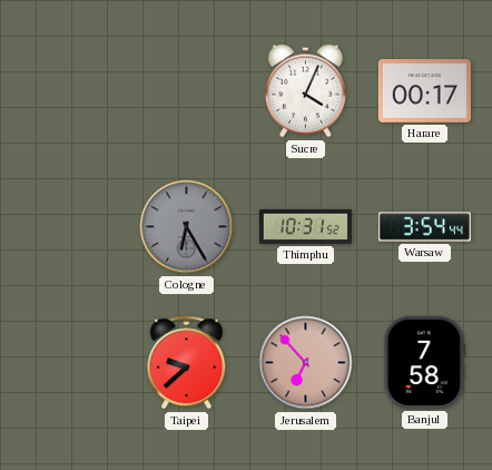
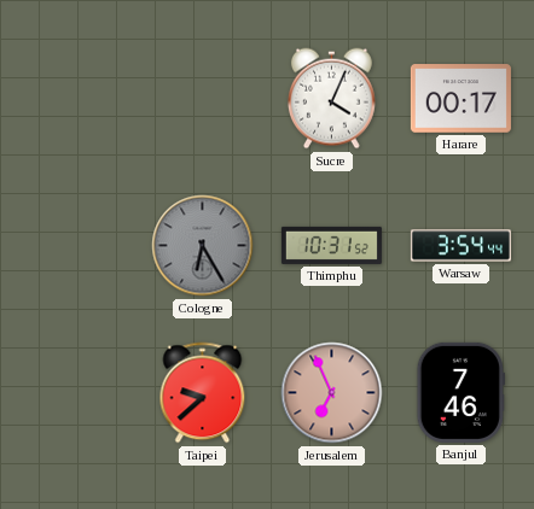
Jerusalem: 6:53 -> 6:56
Banjul: 7:58 -> 7:46
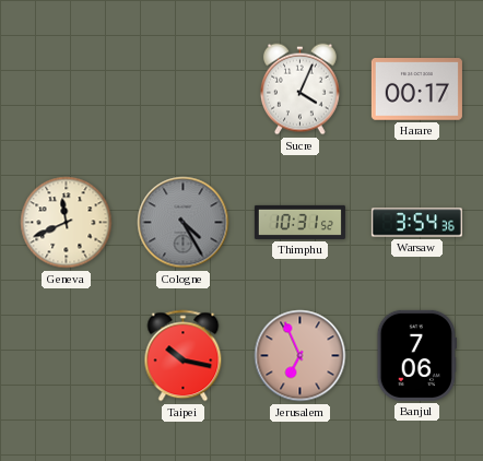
Geneva: none -> 11:41
Cologne: 6:25 -> 4:25
Warsaw: 3:54:44 -> 3:54:36
Taipei: 9:38 -> 10:17
Banjul: 7:46 -> 7:06
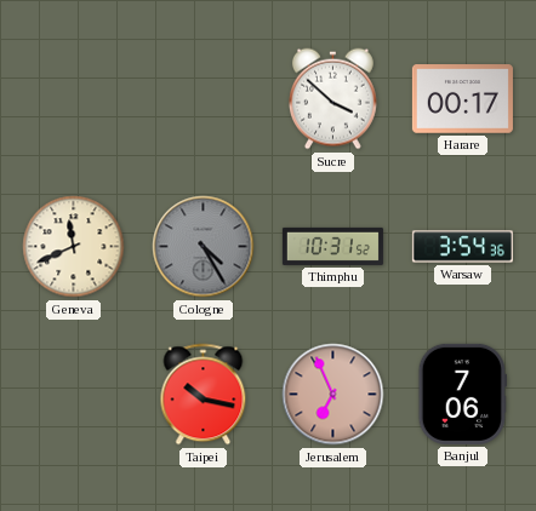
Sucre: 4:04 -> 3:52
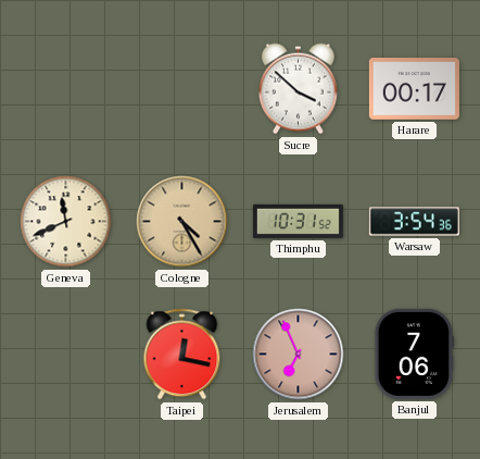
Cologne dial: grey -> champagne
Taipei: 10:17 -> 12:17
